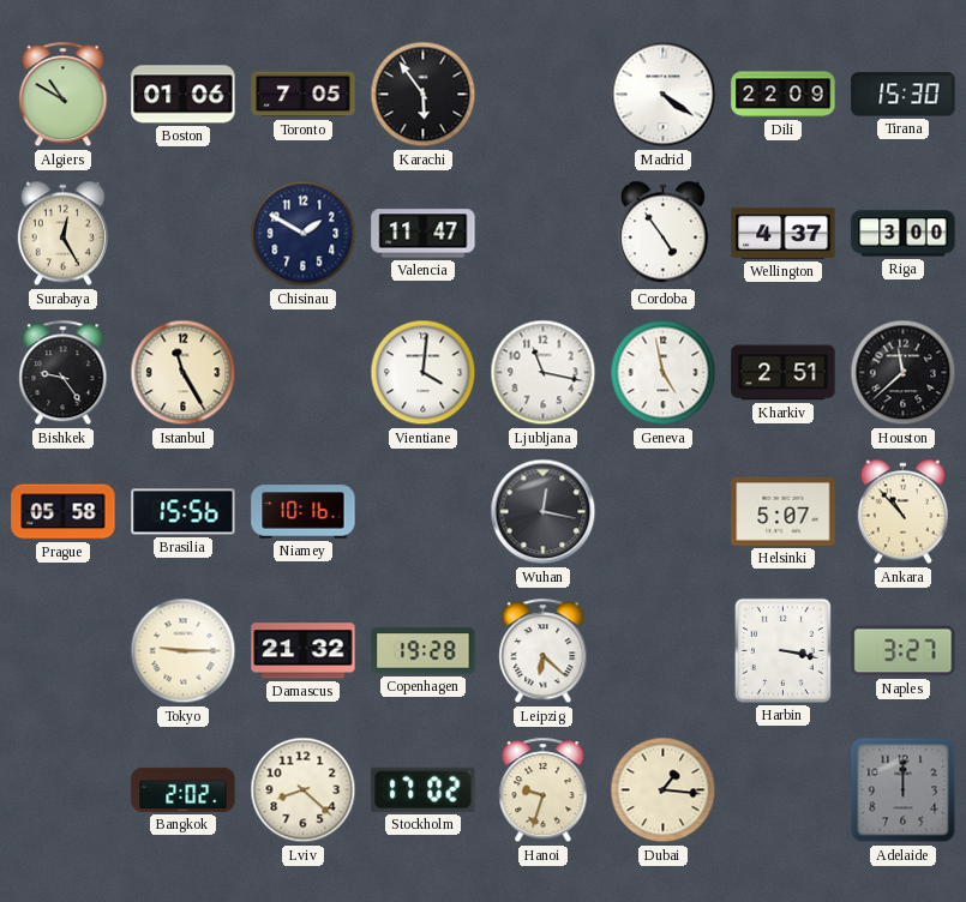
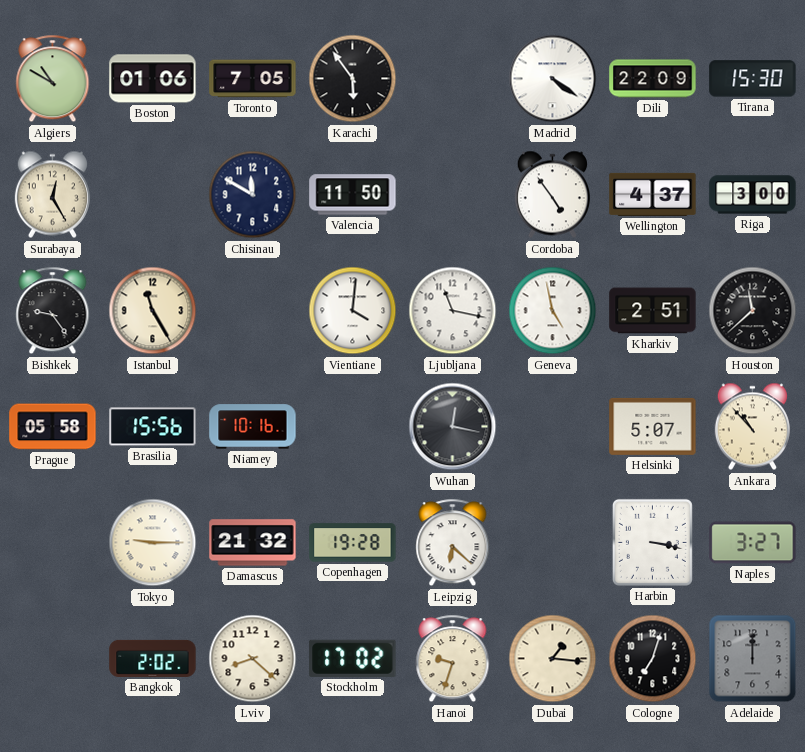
Chisinau: 1:50 -> 11:50
Valencia: 11:47 -> 11:50
Cologne: none -> 7:03
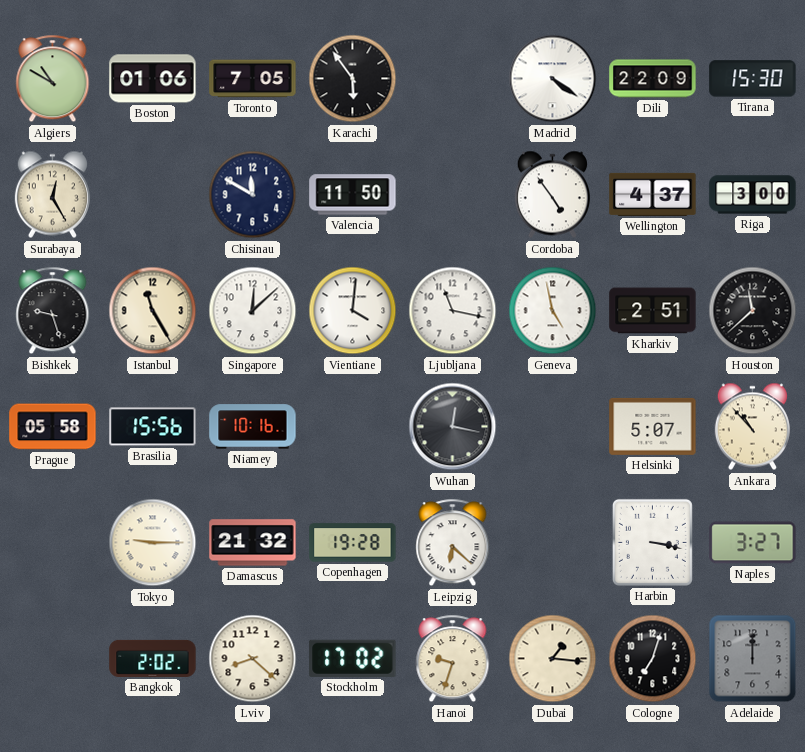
Bishkek: 9:24 -> 9:27
Singapore: none -> 12:08
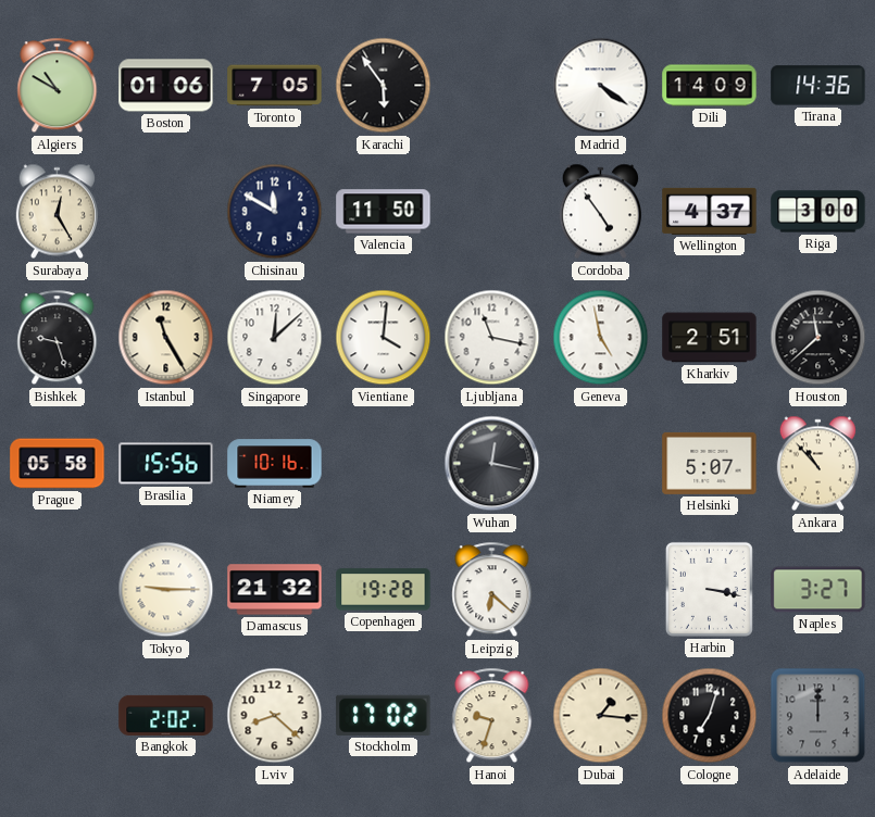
Dili: 22:09 -> 14:09
Tirana: 15:30 -> 14:36
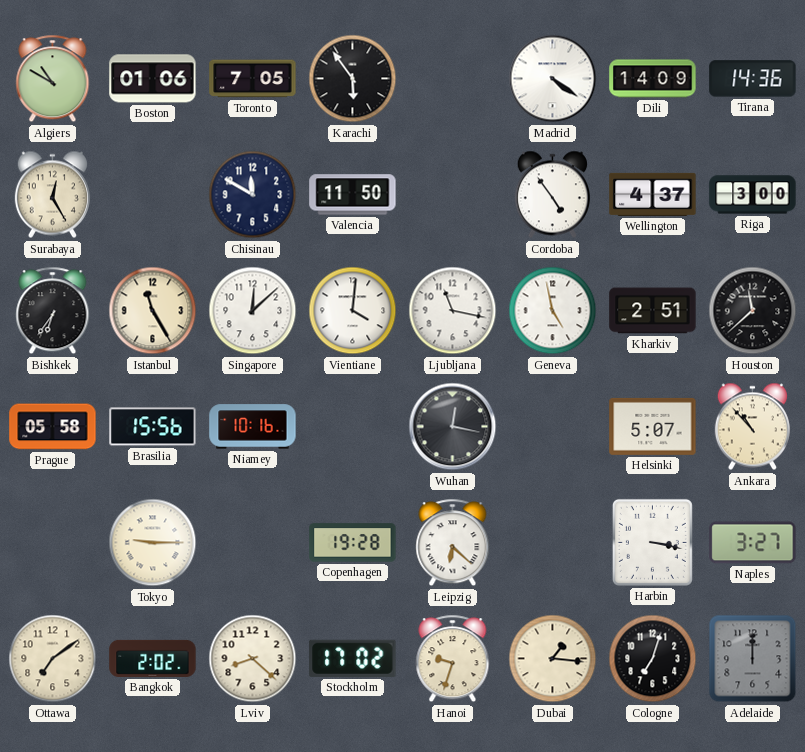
Bishkek: 9:27 -> 6:36
Damascus: 21:32 -> none
Ottawa: none -> 7:09
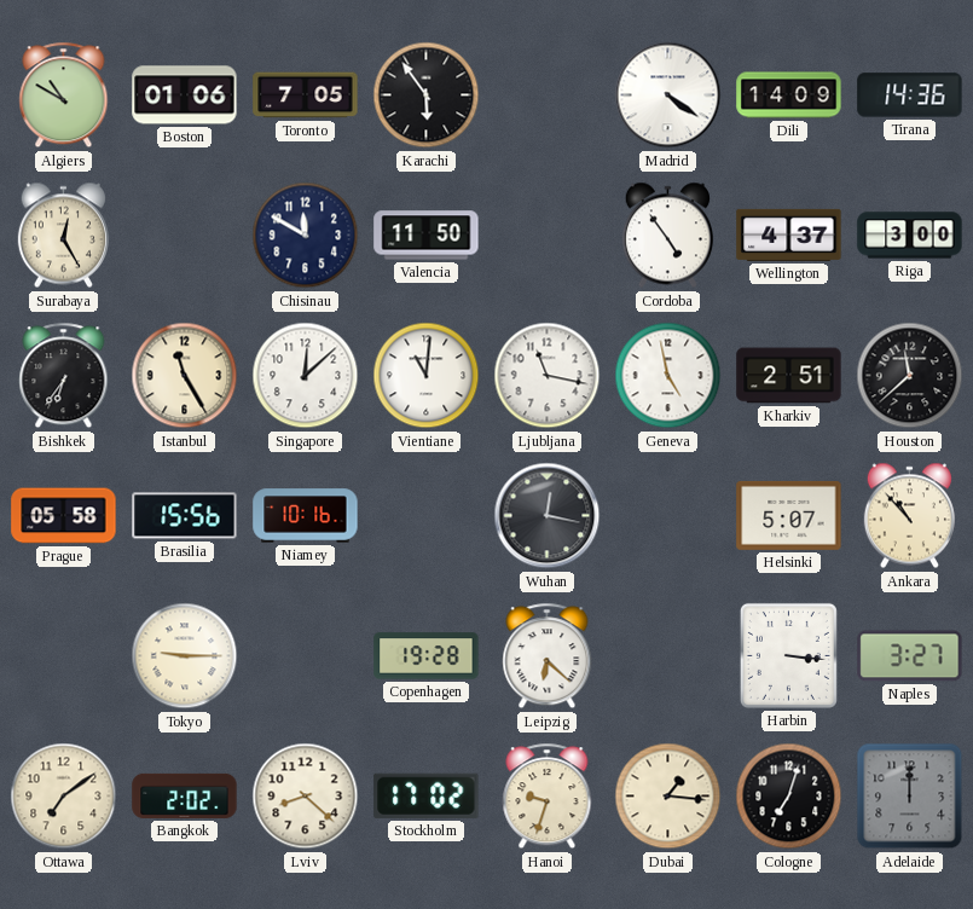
Vientiane: 4:01 -> 11:01
Harbin: 3:17 -> 3:16
